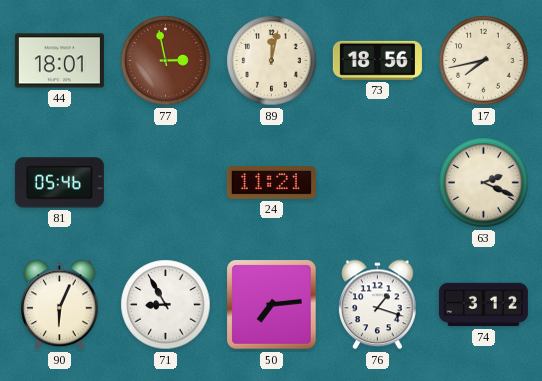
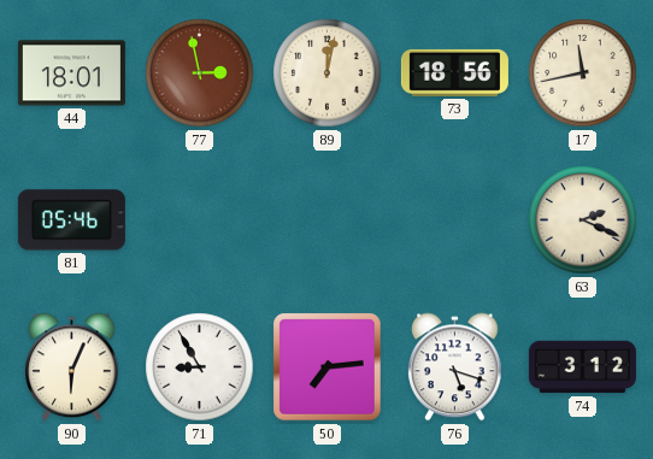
17: 7:43 -> 11:43
24: 11:21 -> none
76: 1:18 -> 5:18
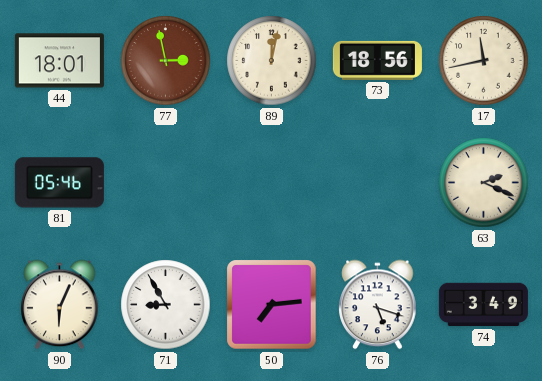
74: 3:12 -> 3:49
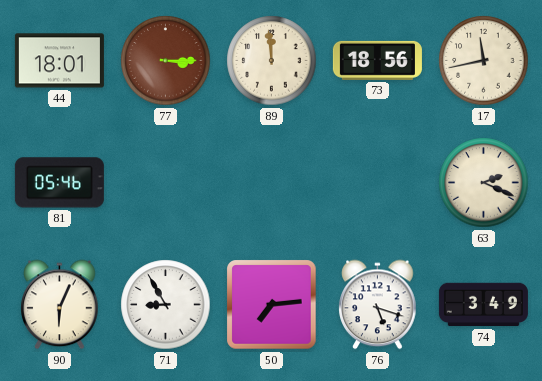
77: 2:58 -> 3:15
89: 12:02 -> 11:59
